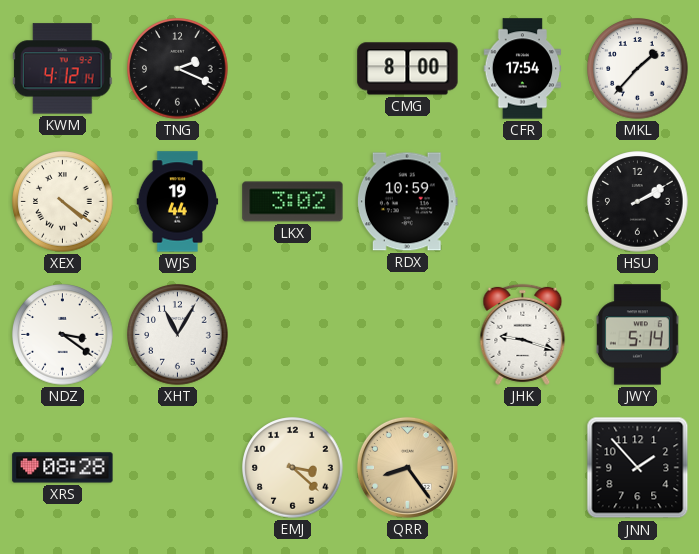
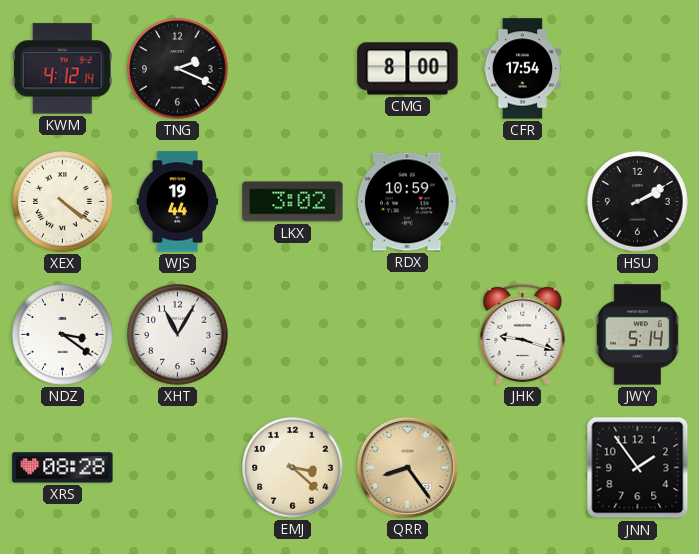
MKL: 1:37 -> none
JNN: 1:53 -> 1:54
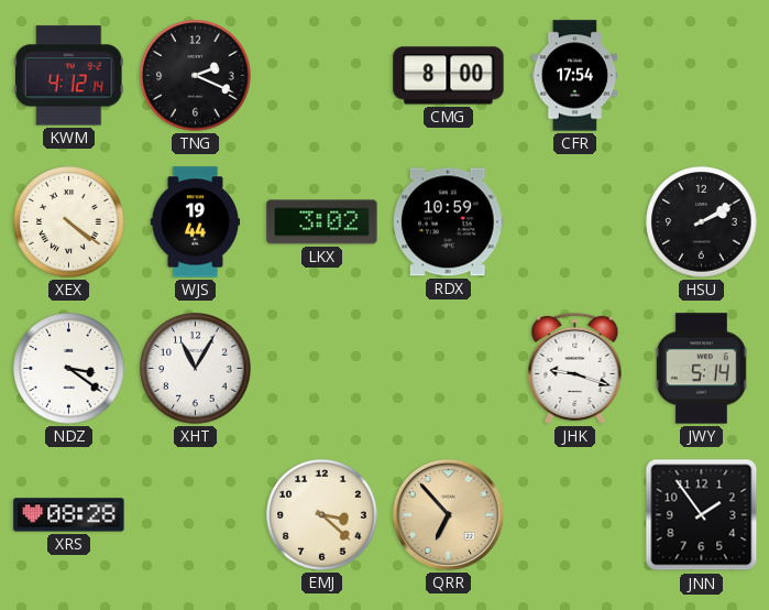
QRR: 8:24 -> 6:53
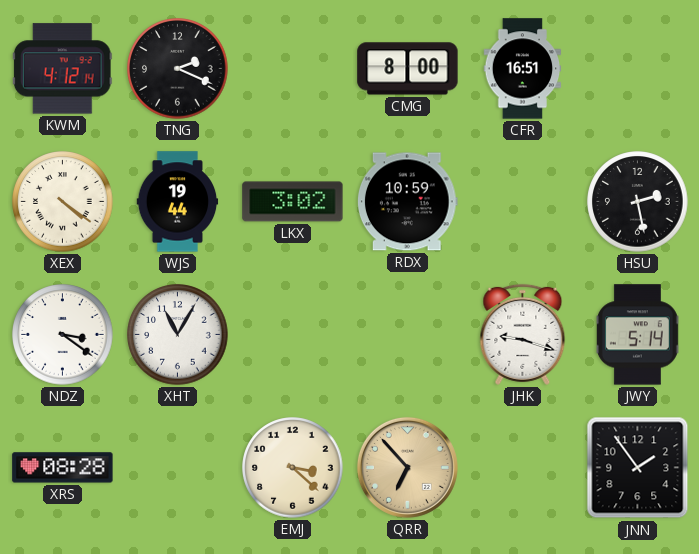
CFR: 17:54 -> 16:51
HSU: 2:10 -> 2:28
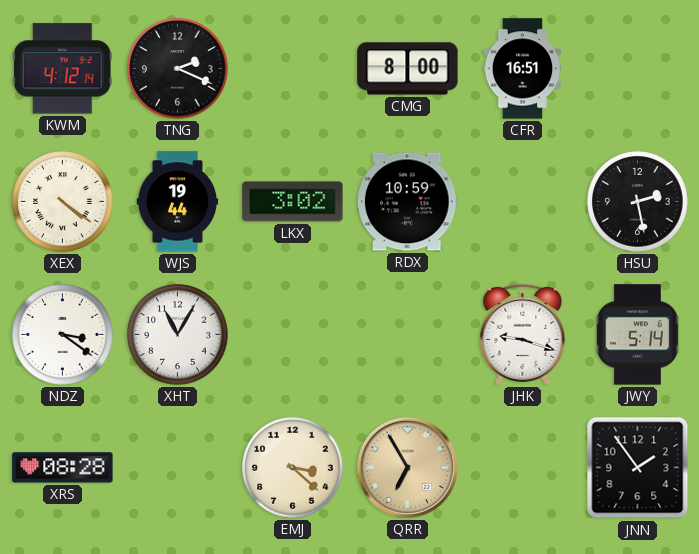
QRR: 6:53 -> 6:55
